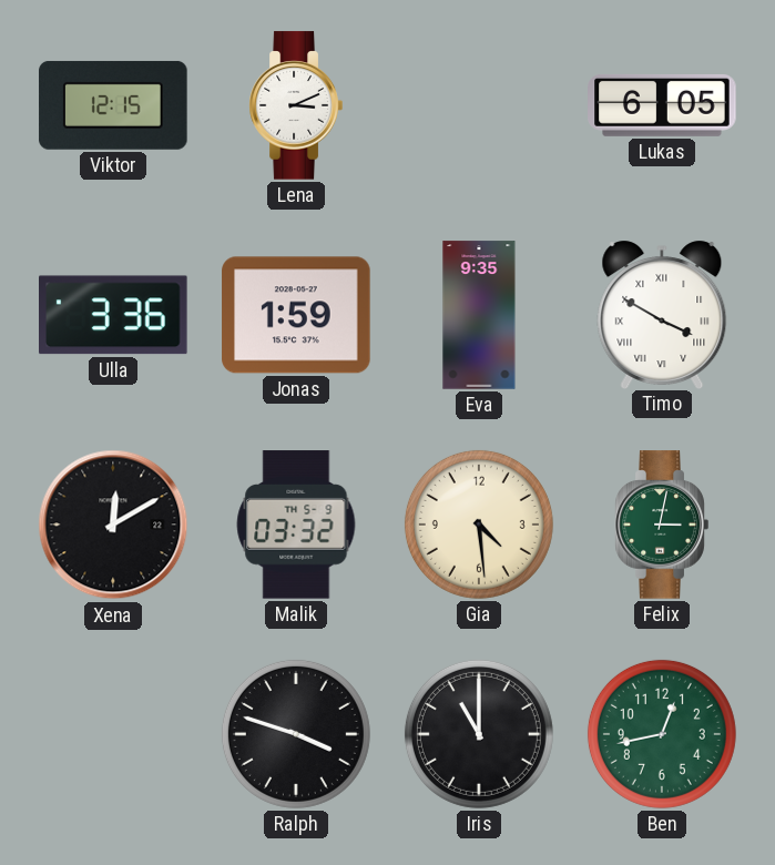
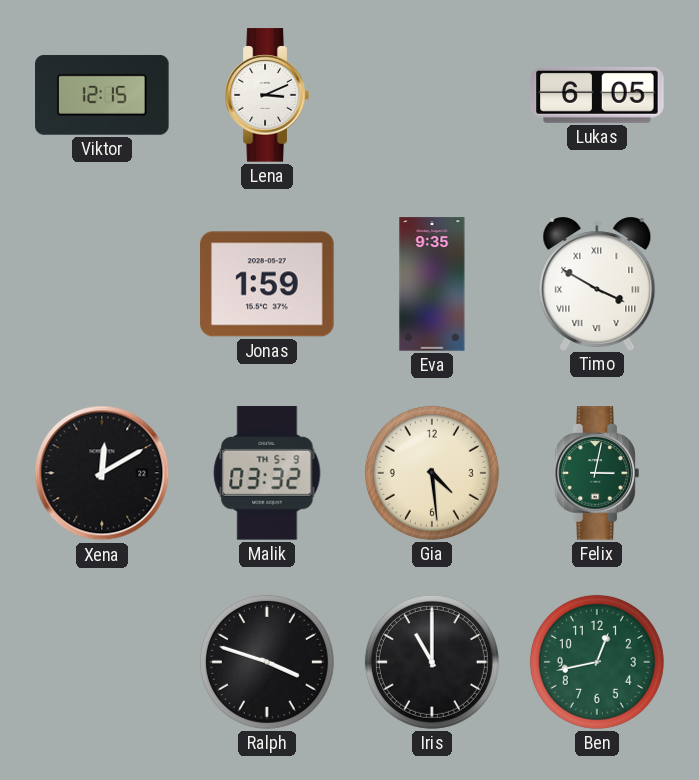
Ulla: 3:36 -> none
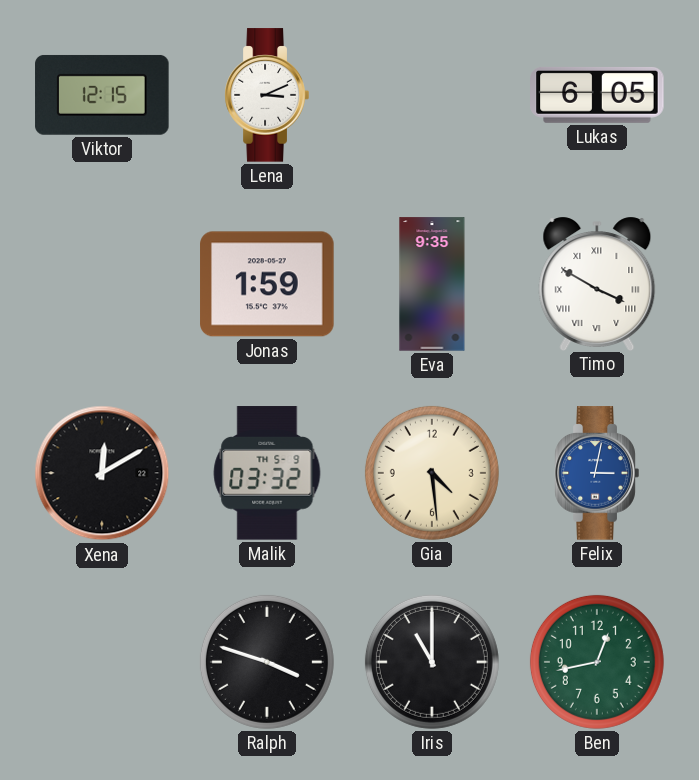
Felix dial: green -> blue
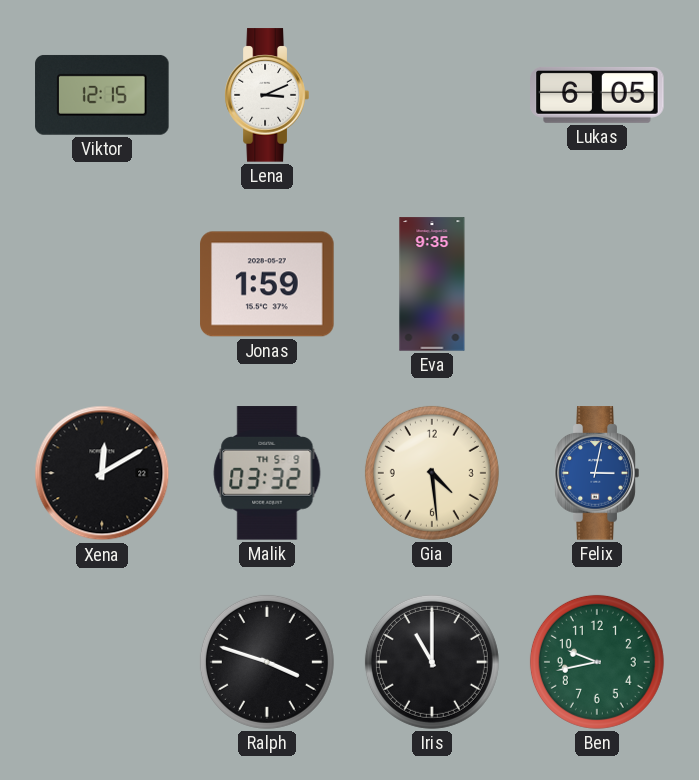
Timo: 3:50 -> none
Ben: 12:43 -> 9:43
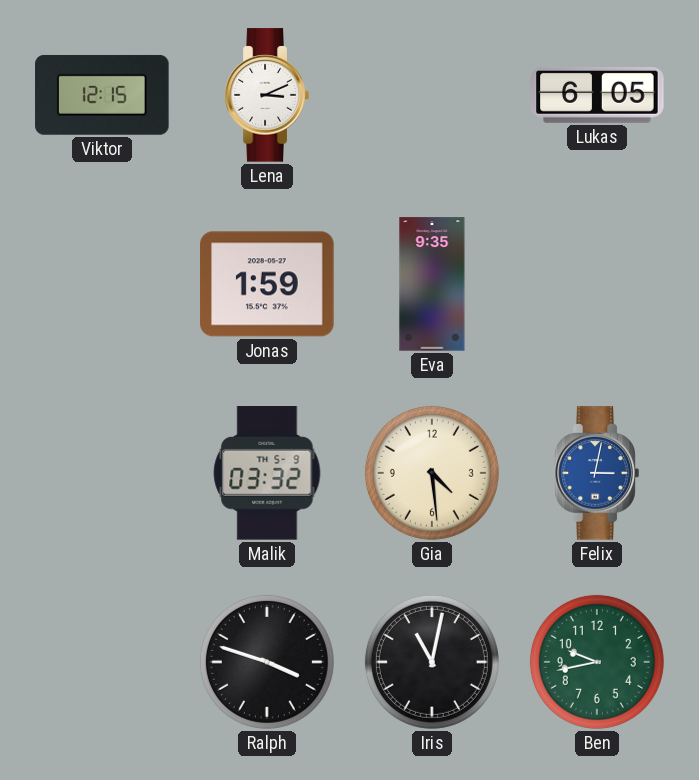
Xena: 12:10 -> none
Iris: 11:00 -> 11:02
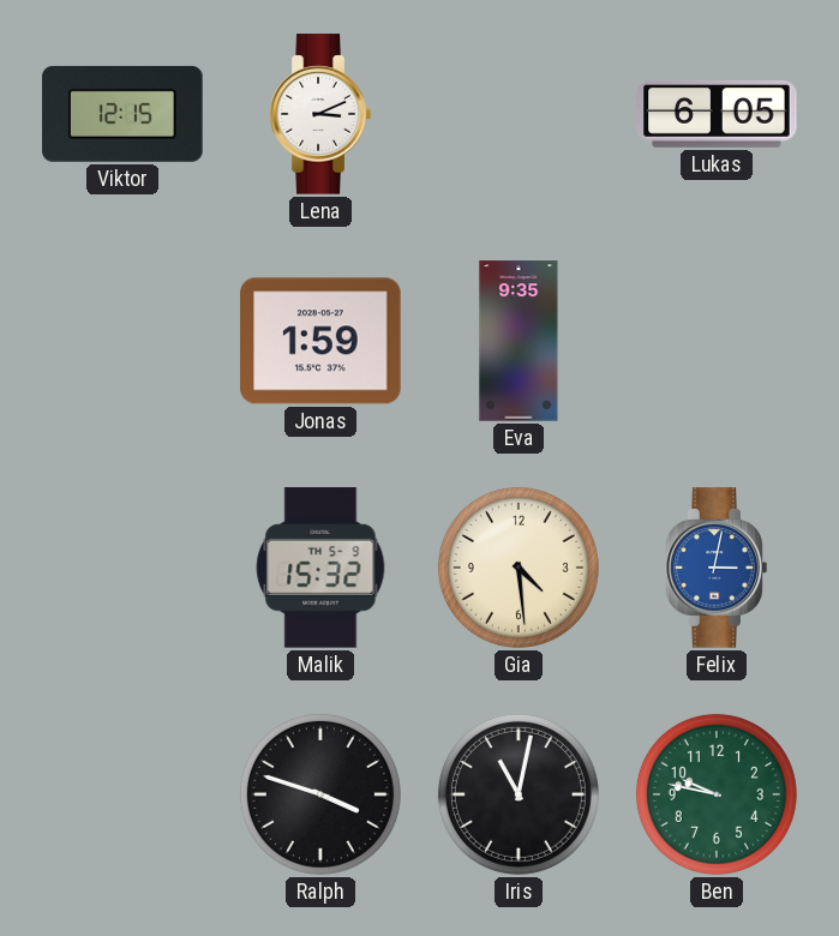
Malik: 03:32 -> 15:32
Ben: 9:43 -> 9:47
